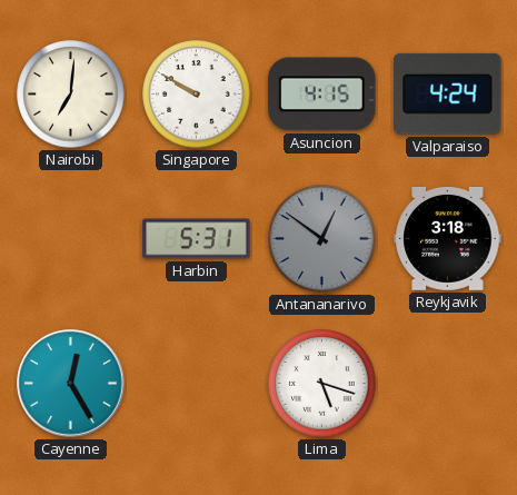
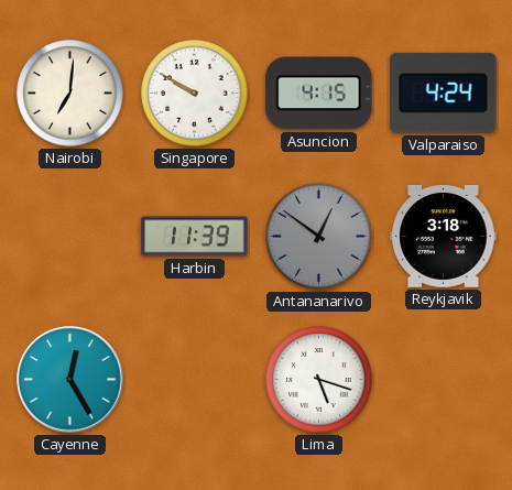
Harbin: 5:31 -> 11:39
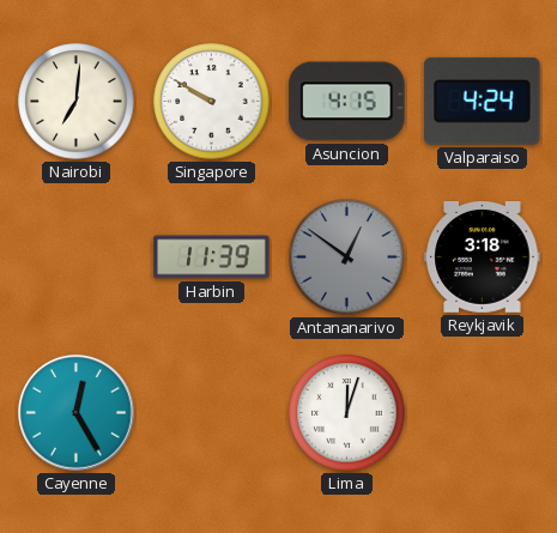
Lima: 5:18 -> 12:03
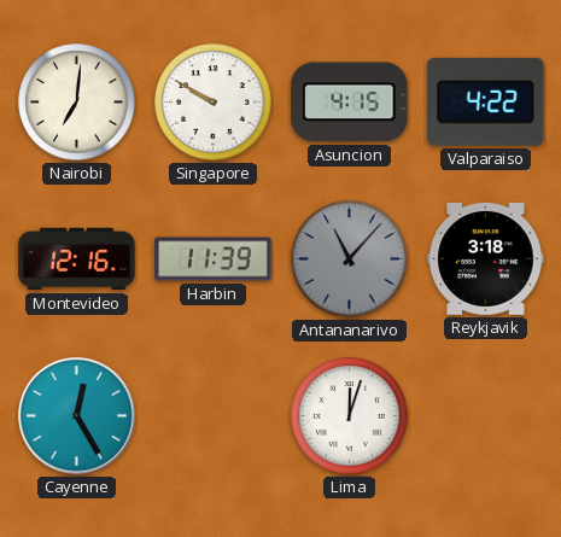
Valparaiso: 4:24 -> 4:22
Montevideo: none -> 12:16
Antananarivo: 12:51 -> 11:07
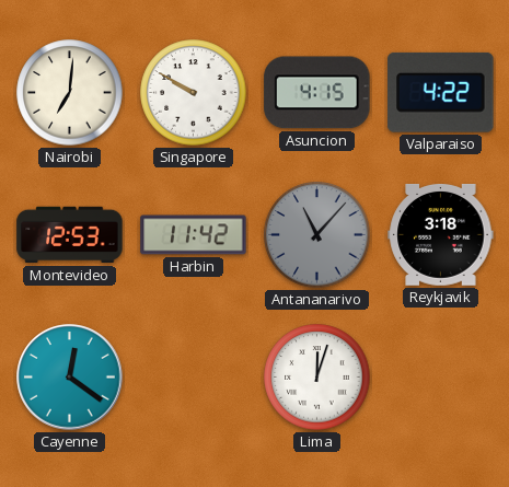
Montevideo: 12:16 -> 12:53
Harbin: 11:39 -> 11:42
Cayenne: 12:25 -> 12:21
